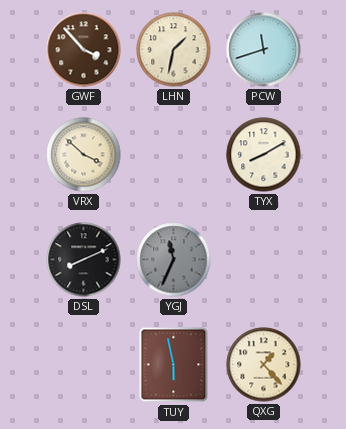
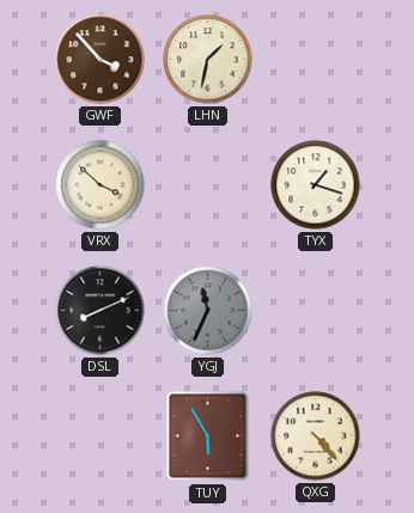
PCW: 11:42 -> none
TYX: 8:10 -> 1:18
TUY: 5:58 -> 5:55
QXG: 1:23 -> 4:23
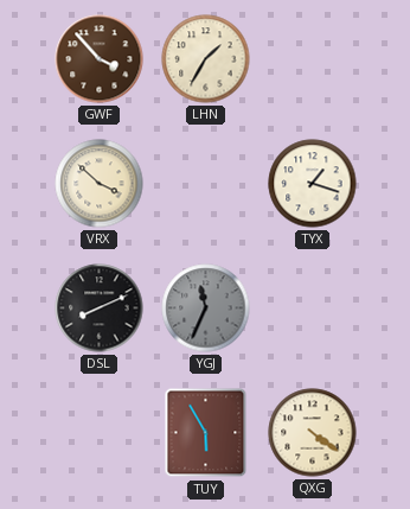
LHN: 1:32 -> 1:35
QXG: 4:23 -> 4:21
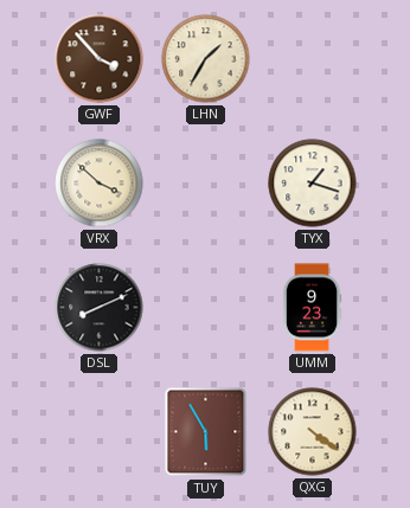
YGJ: 11:34 -> none
UMM: none -> 9:23
